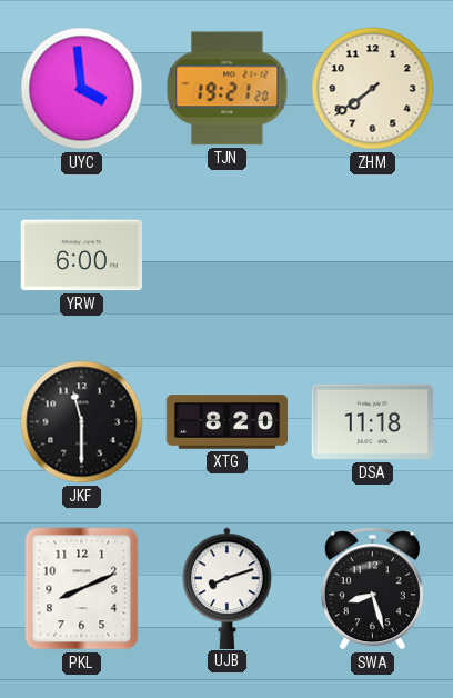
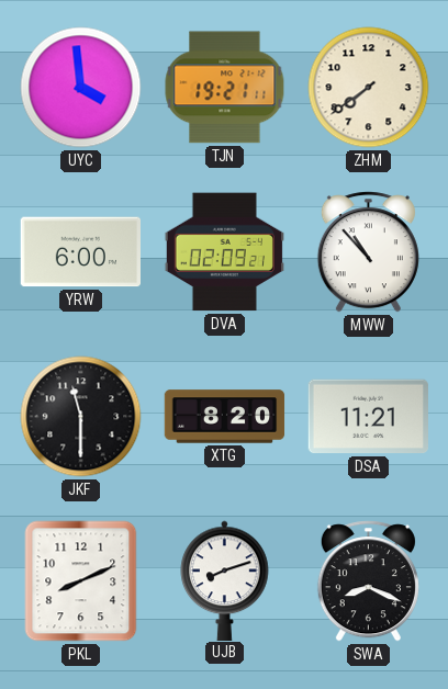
TJN: 19:21:20 -> 19:21:11
DVA: none -> 02:09
MWW: none -> 10:53
DSA: 11:18 -> 11:21
SWA: 8:27 -> 8:19
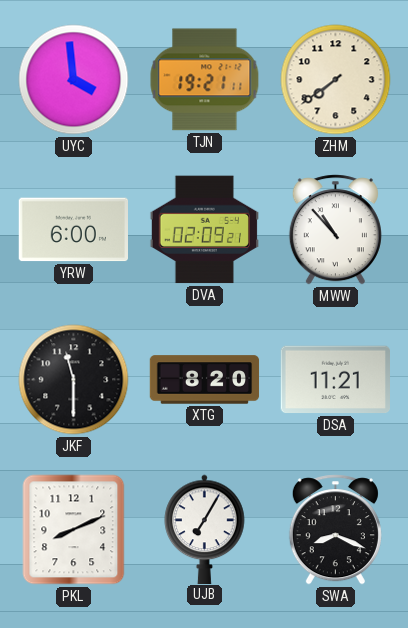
UJB: 8:12 -> 7:05
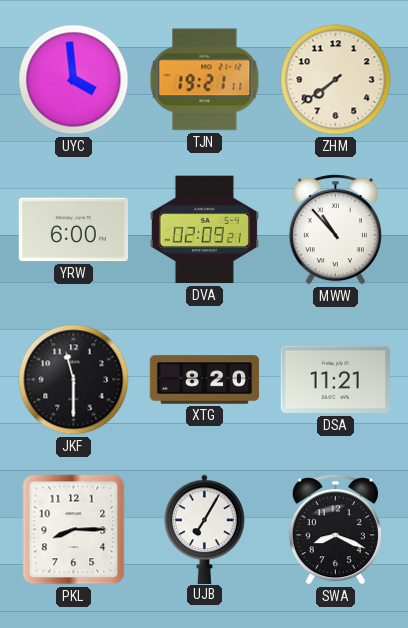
PKL: 8:11 -> 8:15
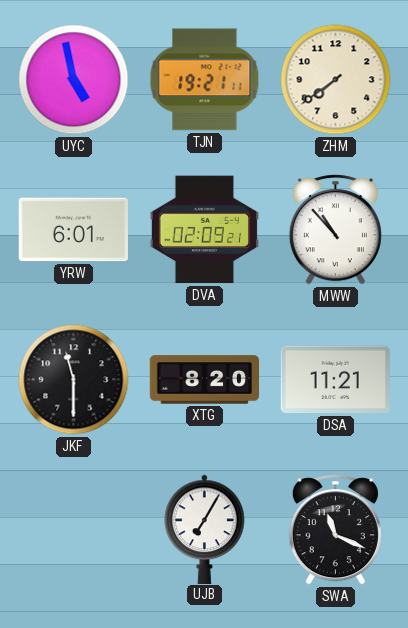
UYC: 3:59 -> 4:58
YRW: 6:00 -> 6:01
PKL: 8:15 -> none
SWA: 8:19 -> 11:19
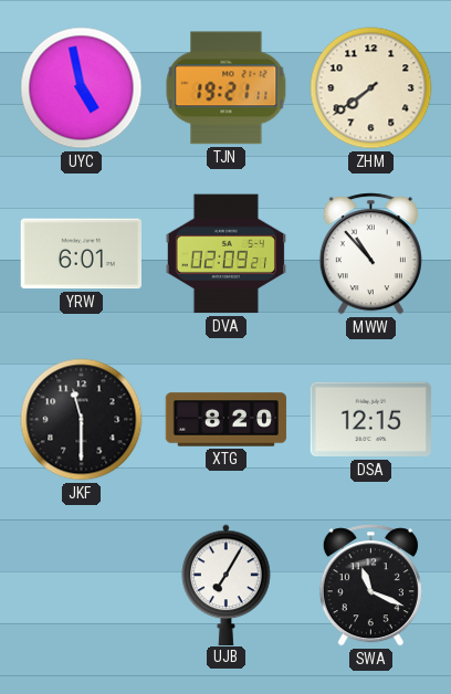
DSA: 11:21 -> 12:15
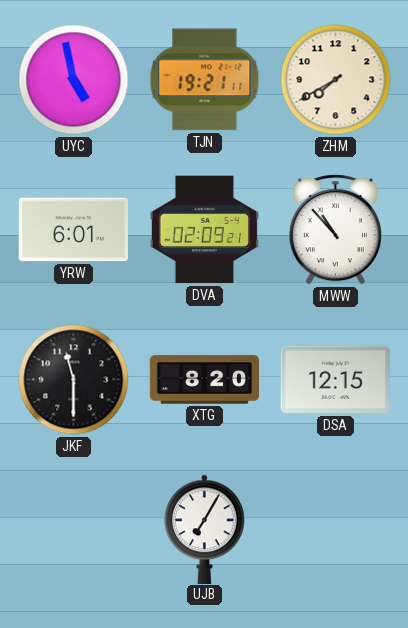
ZHM: 7:39 -> 7:40
SWA: 11:19 -> none
